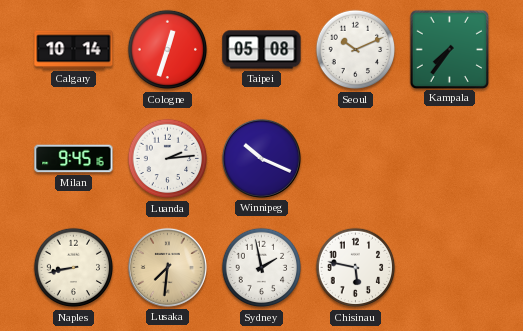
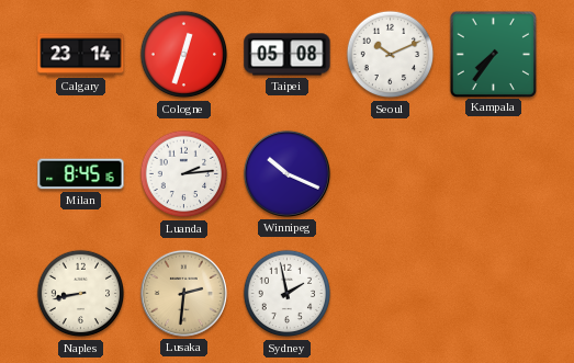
Calgary: 10:14 -> 23:14
Milan: 9:45 -> 8:45
Lusaka: 7:31 -> 2:31
Chisinau: 5:47 -> none
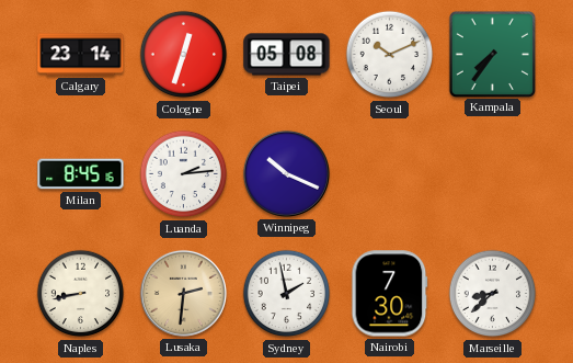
Nairobi: none -> 7:30
Marseille: none -> 8:38
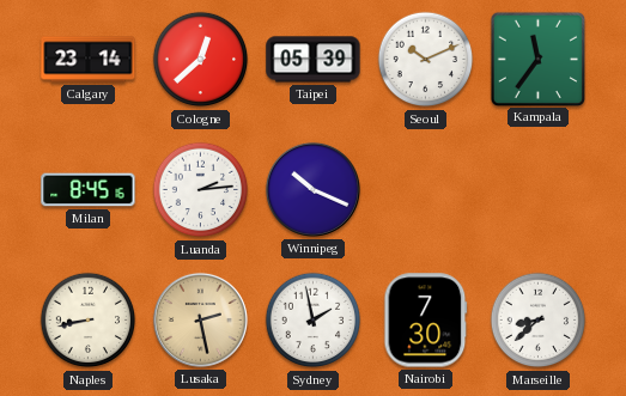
Cologne: 12:33 -> 12:38
Taipei: 05:08 -> 05:39
Kampala: 7:36 -> 11:36
Lusaka: 2:31 -> 2:28
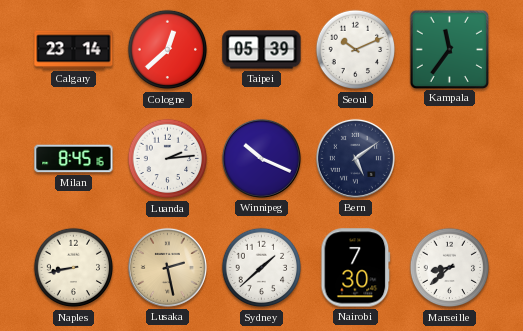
Bern: none -> 5:09
Sydney: 1:58 -> 1:38
